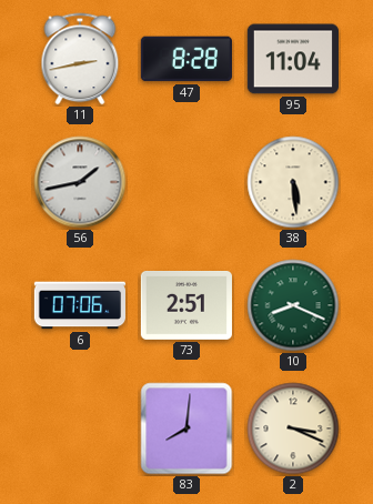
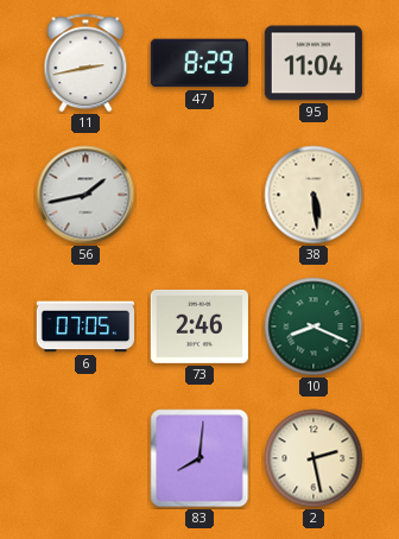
47: 8:28 -> 8:29
6: 07:06 -> 07:05
73: 2:51 -> 2:46
2: 3:19 -> 2:28
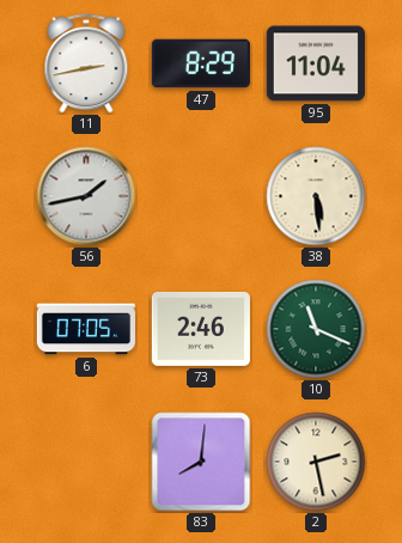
10: 8:19 -> 11:19
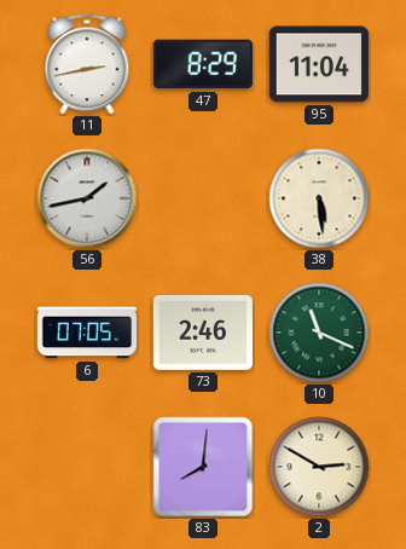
2: 2:28 -> 2:50
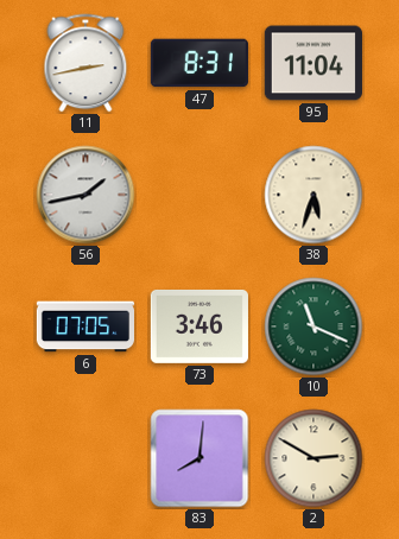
47: 8:29 -> 8:31
38: 5:29 -> 5:33
73: 2:46 -> 3:46
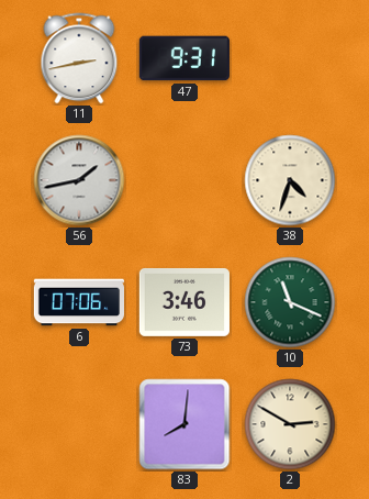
47: 8:31 -> 9:31
95: 11:04 -> none
38: 5:33 -> 4:33
6: 07:05 -> 07:06
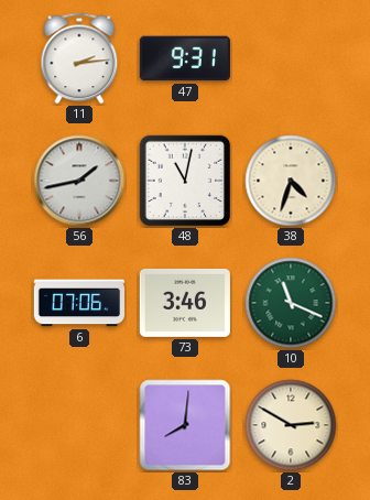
11: 2:43 -> 2:14
48: none -> 11:02
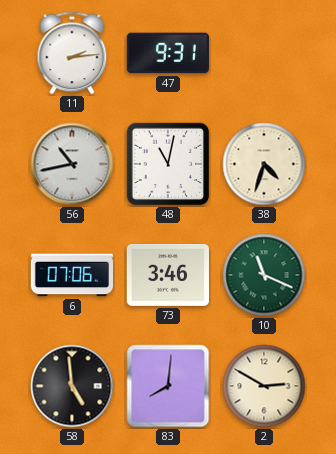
56: 1:43 -> 10:43
58: none -> 4:59
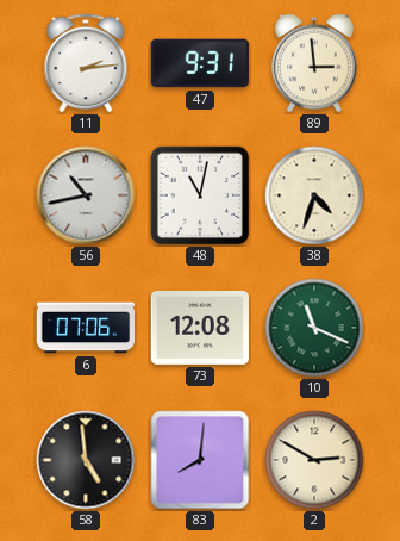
89: none -> 2:59
73: 3:46 -> 12:08
